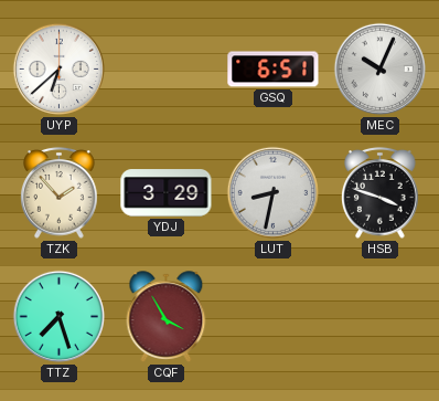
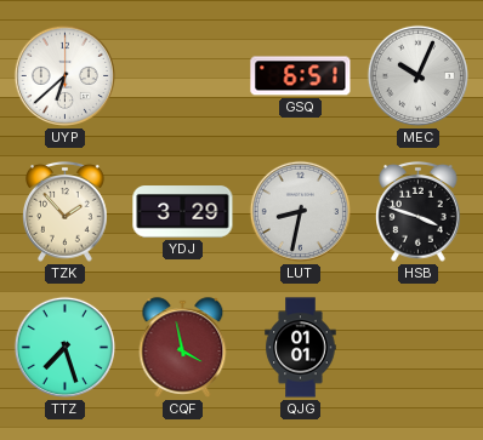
CQF: 3:55 -> 3:58
QJG: none -> 01:01
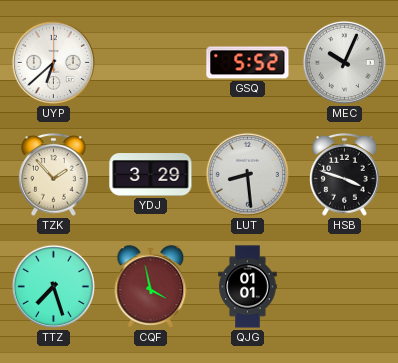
GSQ: 6:51 -> 5:52
LUT: 8:32 -> 8:29
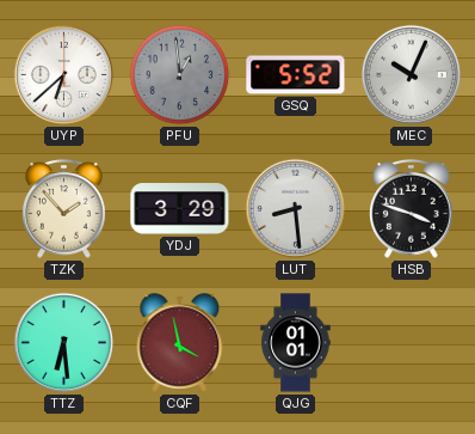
PFU: none -> 12:59
TTZ: 7:27 -> 6:29
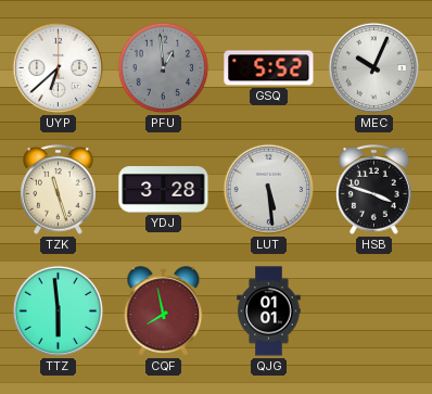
TZK: 1:53 -> 11:27
YDJ: 3:29 -> 3:28
LUT: 8:29 -> 5:29
TTZ: 6:29 -> 5:59
CQF: 3:58 -> 7:58
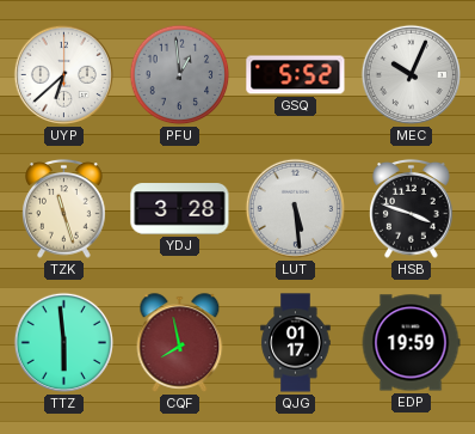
QJG: 01:01 -> 01:17
EDP: none -> 19:59
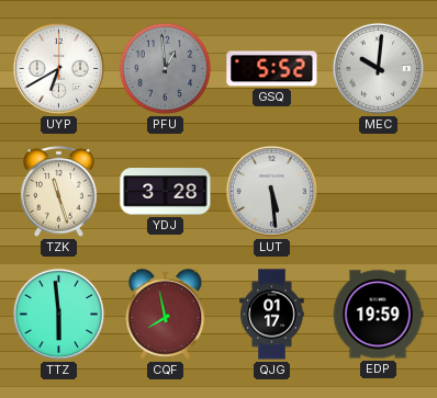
UYP: 6:38 -> 6:40
MEC: 10:04 -> 10:01
HSB: 3:48 -> none
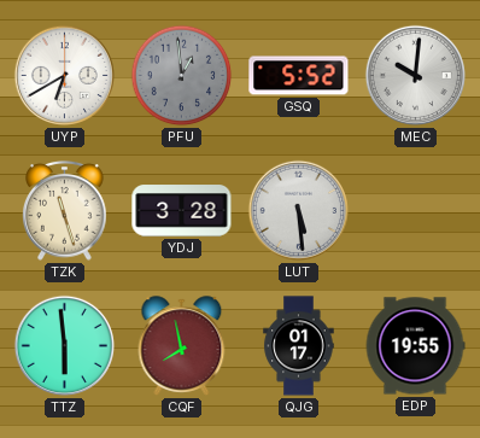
EDP: 19:59 -> 19:55
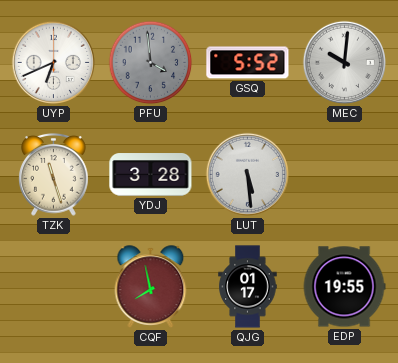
UYP: 6:40 -> 6:41
PFU: 12:59 -> 3:59
TTZ: 5:59 -> none
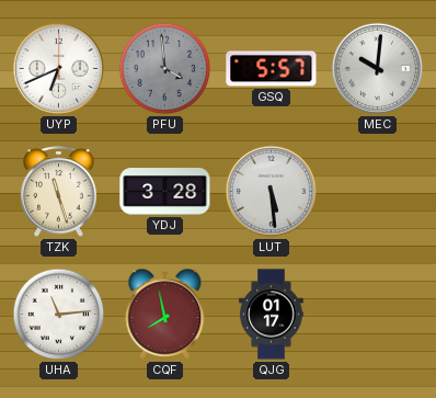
GSQ: 5:52 -> 5:57
UHA: none -> 11:14
EDP: 19:55 -> none
